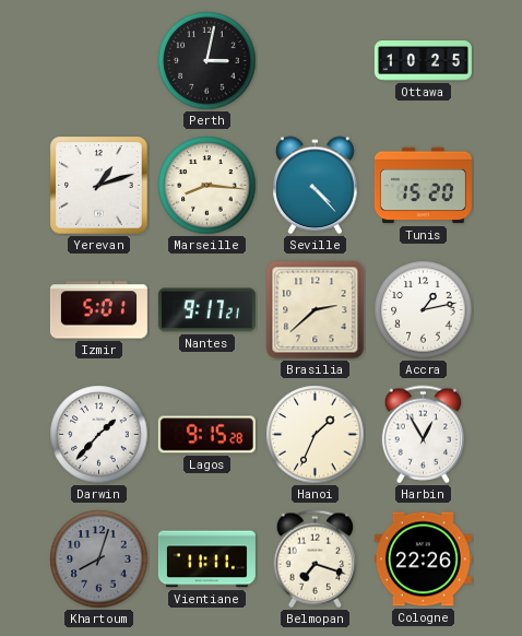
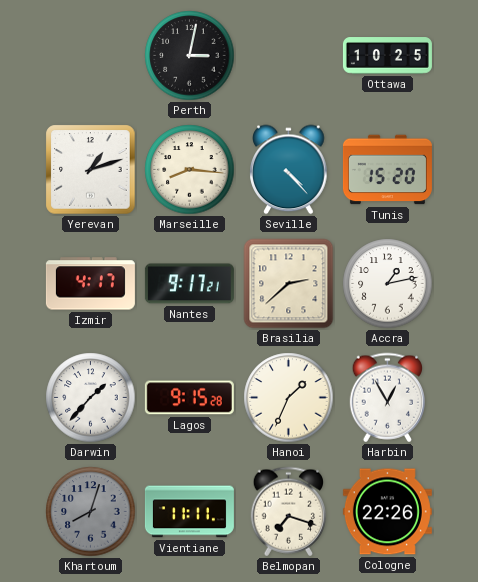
Izmir: 5:01 -> 4:17
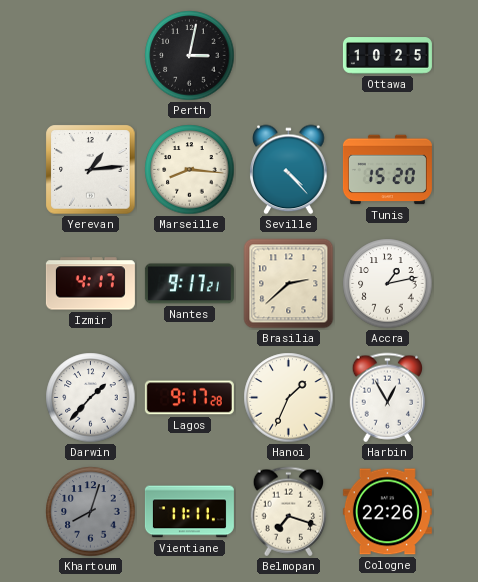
Yerevan: 1:12 -> 1:14
Lagos: 9:15 -> 9:17
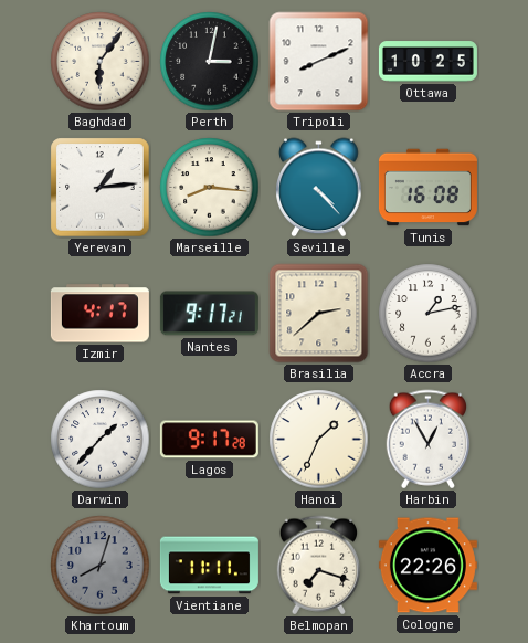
Baghdad: none -> 6:06
Tripoli: none -> 8:11
Tunis: 15:20 -> 16:08
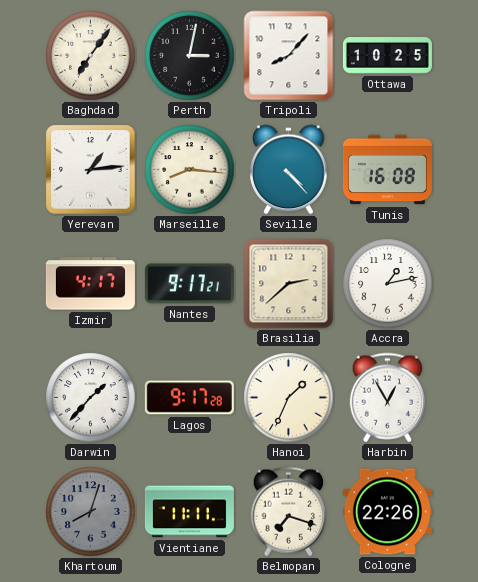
Baghdad: 6:06 -> 7:06
Tripoli: 8:11 -> 8:07
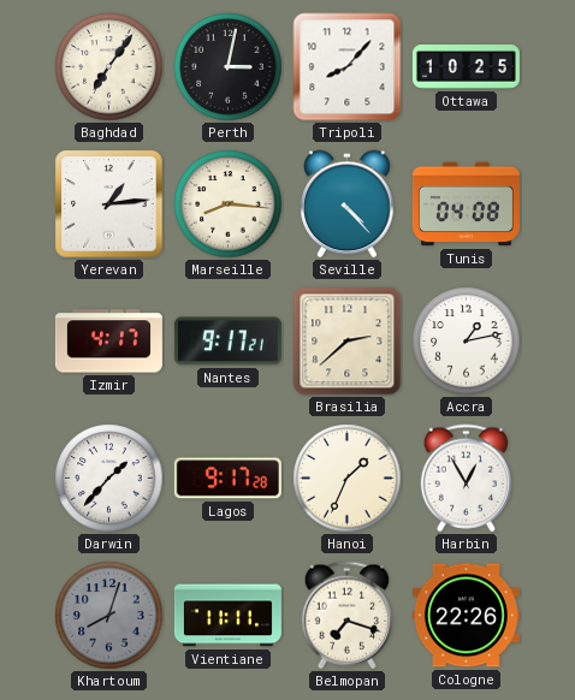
Tunis: 16:08 -> 04:08
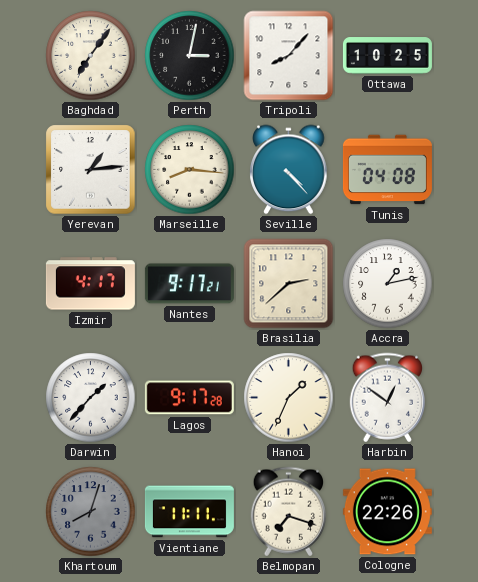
Harbin: 12:55 -> 12:51
